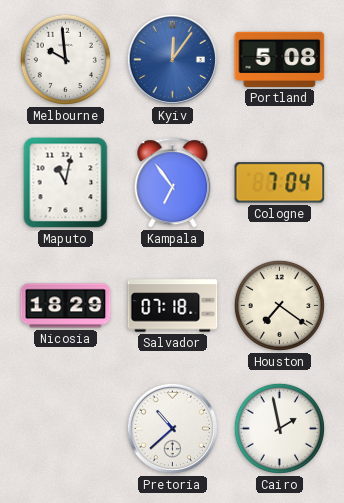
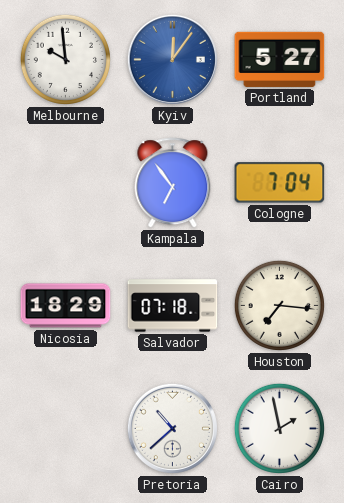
Portland: 5:08 -> 5:27
Maputo: 11:02 -> none
Houston: 7:21 -> 7:16
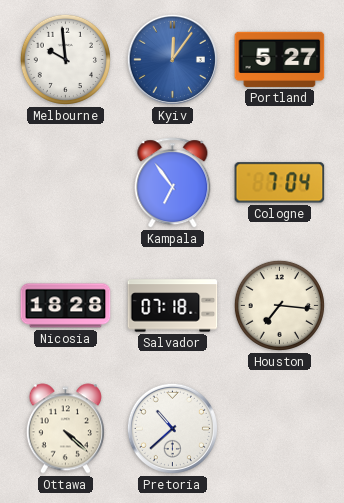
Nicosia: 18:29 -> 18:28
Ottawa: none -> 4:22
Cairo: 1:58 -> none
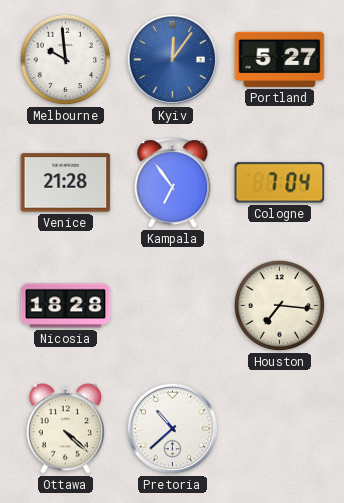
Venice: none -> 21:28
Salvador: 07:18 -> none
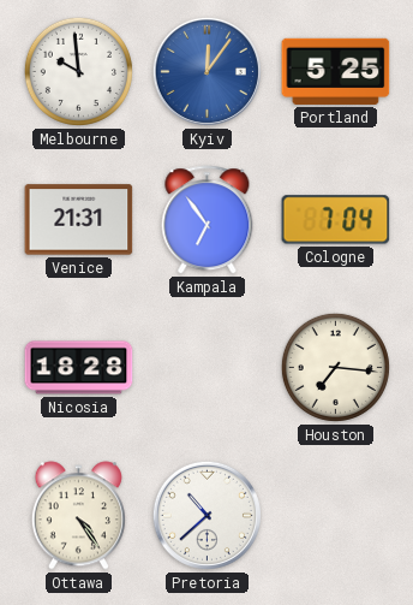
Portland: 5:27 -> 5:25
Venice: 21:28 -> 21:31
Ottawa: 4:22 -> 4:24
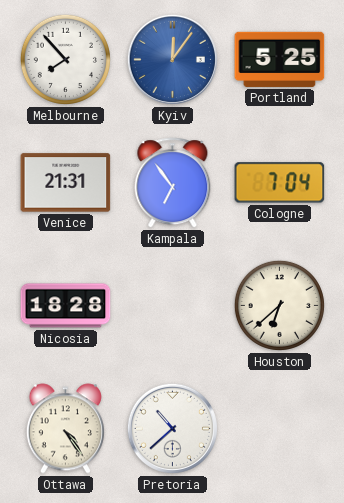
Melbourne: 9:59 -> 7:53
Houston: 7:16 -> 6:38
